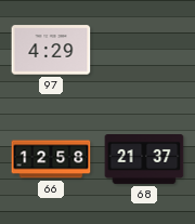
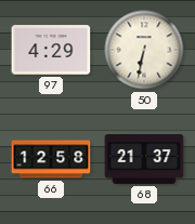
50: none -> 6:32
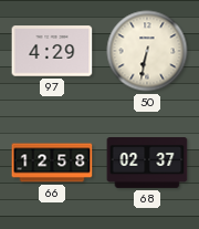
68: 21:37 -> 02:37
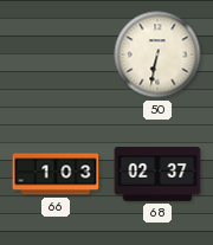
97: 4:29 -> none
66: 12:58 -> 1:03
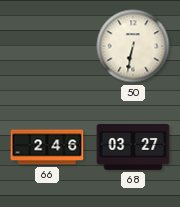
66: 1:03 -> 2:46
68: 02:37 -> 03:27
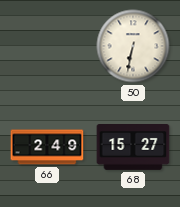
66: 2:46 -> 2:49
68: 03:27 -> 15:27
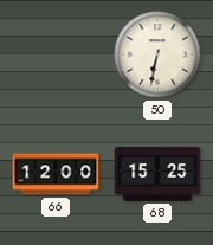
66: 2:49 -> 12:00
68: 15:27 -> 15:25
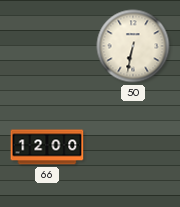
68: 15:25 -> none
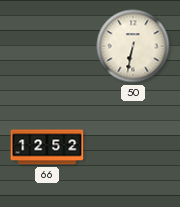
66: 12:00 -> 12:52
